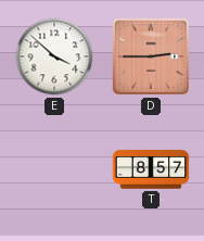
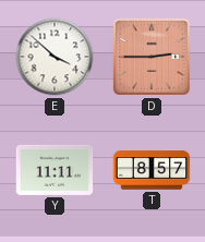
Y: none -> 11:11
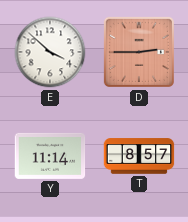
Y: 11:11 -> 11:14
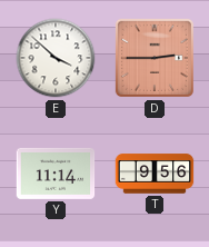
T: 8:57 -> 9:56
